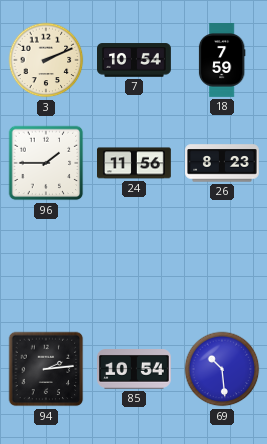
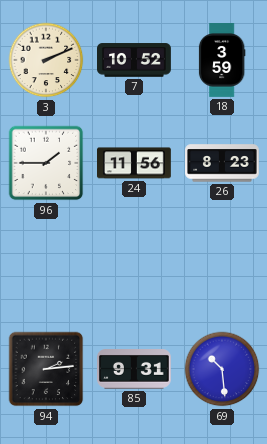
7: 10:54 -> 10:52
18: 7:59 -> 3:59
85: 10:54 -> 9:31
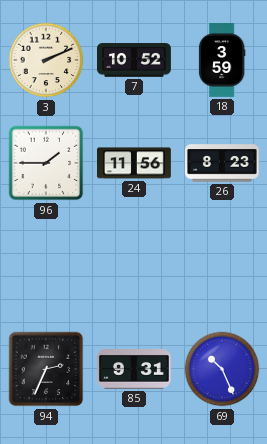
94: 2:14 -> 2:34
69: 10:29 -> 10:26
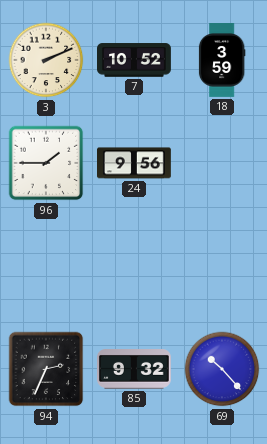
24: 11:56 -> 9:56
26: 8:23 -> none
85: 9:31 -> 9:32
69: 10:26 -> 10:23
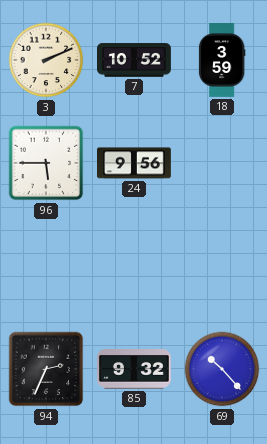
96: 1:45 -> 5:45
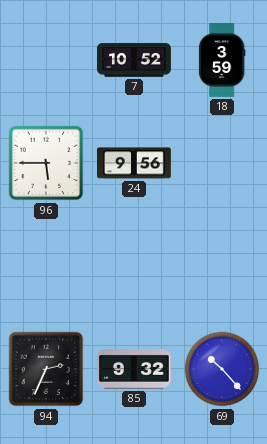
3: 2:11 -> none
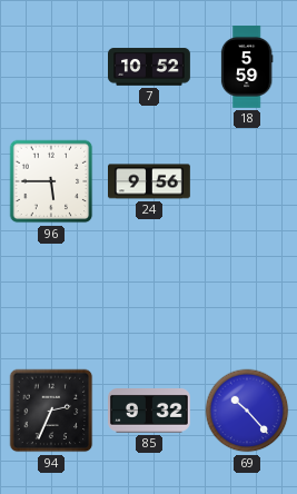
18: 3:59 -> 5:59
